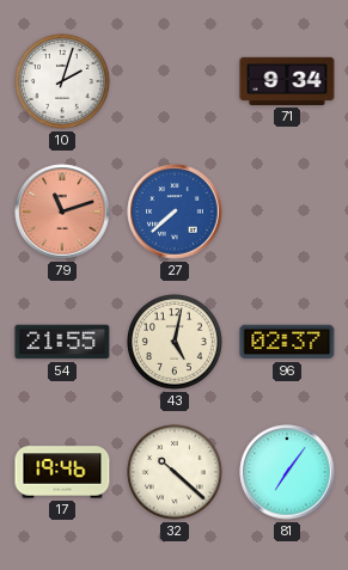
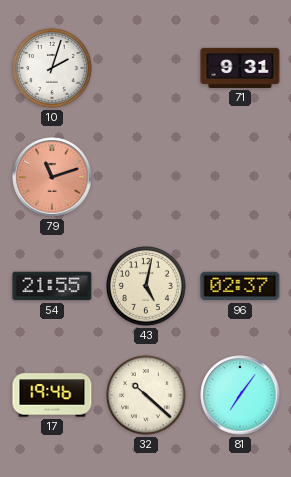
71: 9:34 -> 9:31
27: 7:38 -> none
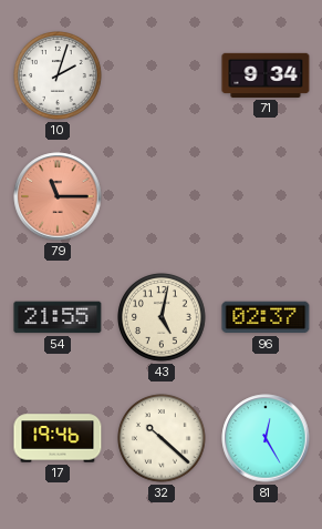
71: 9:31 -> 9:34
79: 11:12 -> 11:15
81: 7:06 -> 12:25
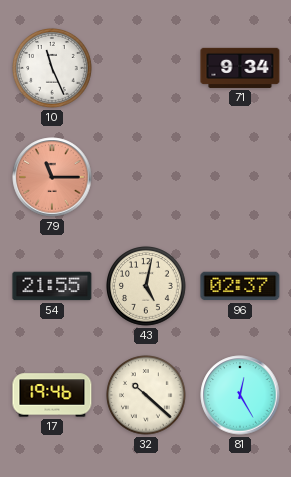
10: 2:03 -> 11:26
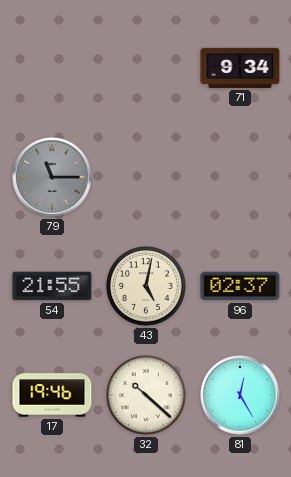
10: 11:26 -> none
79 dial: salmon -> grey
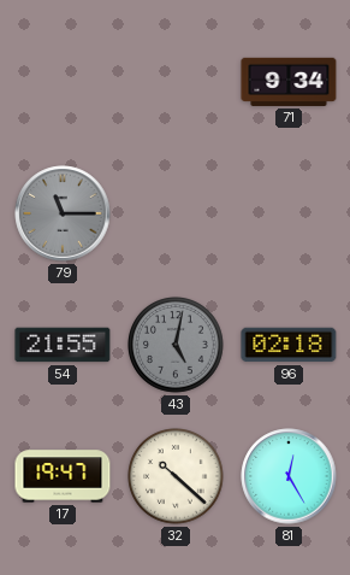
43 dial: cream -> grey
96: 02:37 -> 02:18
17: 19:46 -> 19:47
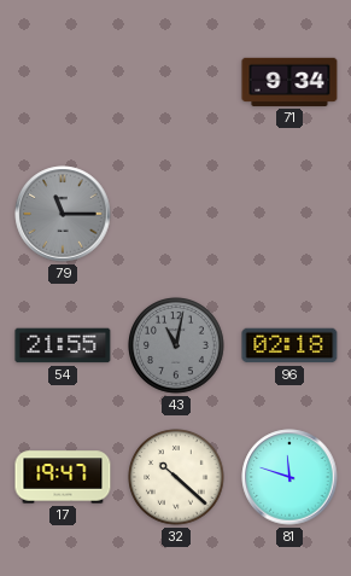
43: 5:02 -> 11:02
81: 12:25 -> 11:48
